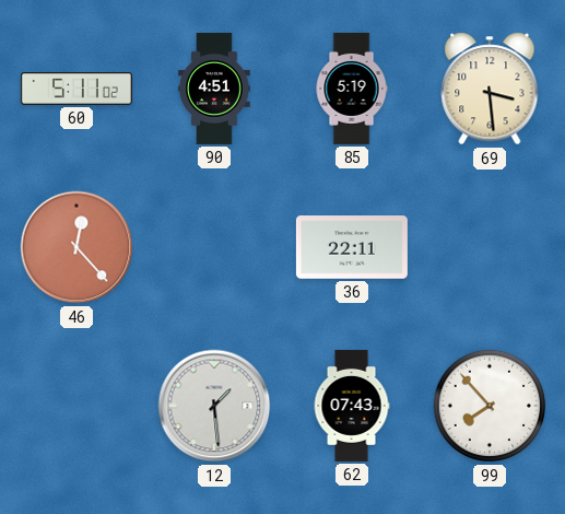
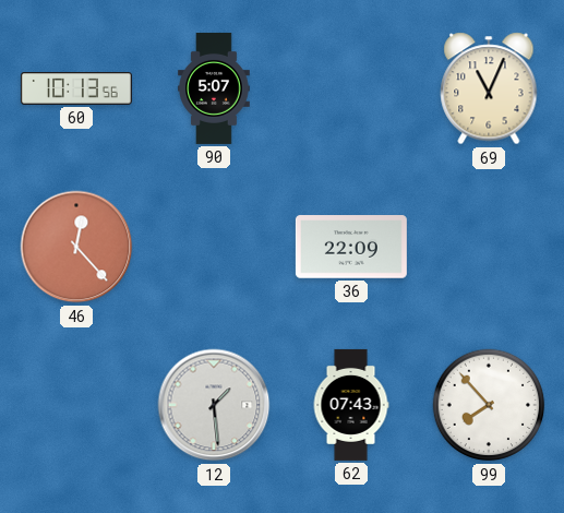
60: 5:11 -> 10:13
90: 4:51 -> 5:07
85: 5:19 -> none
69: 3:29 -> 11:04
36: 22:11 -> 22:09
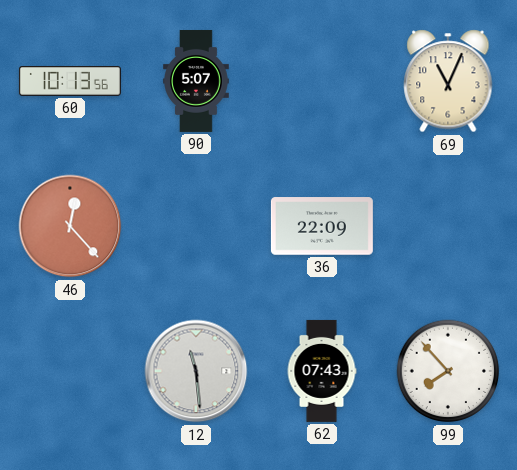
12: 1:29 -> 11:29
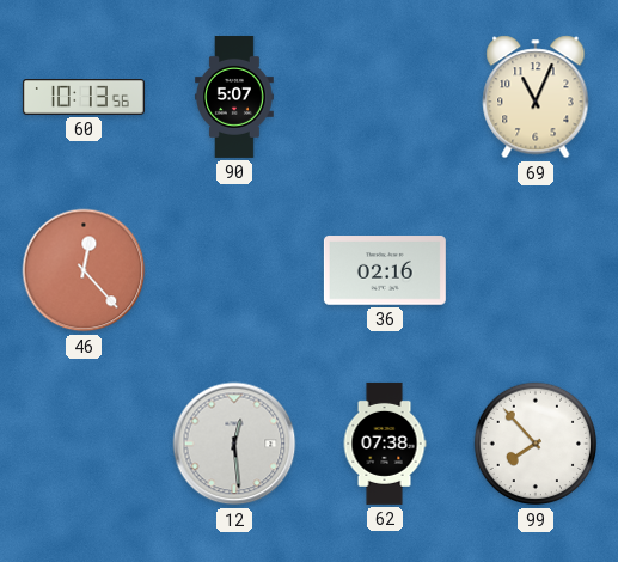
36: 22:09 -> 02:16
12: 11:29 -> 12:29
62: 07:43 -> 07:38
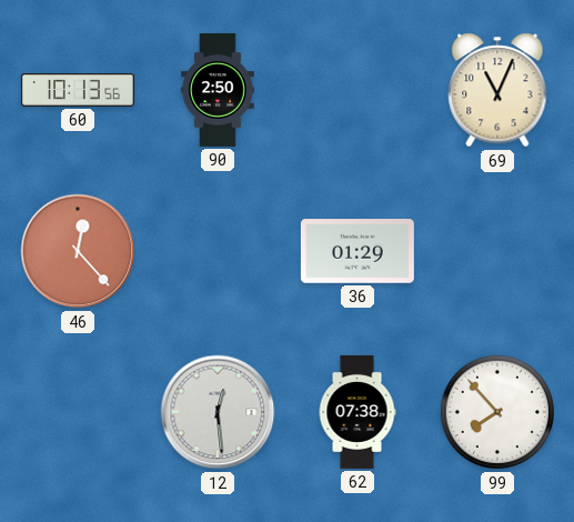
90: 5:07 -> 2:50
36: 02:16 -> 01:29
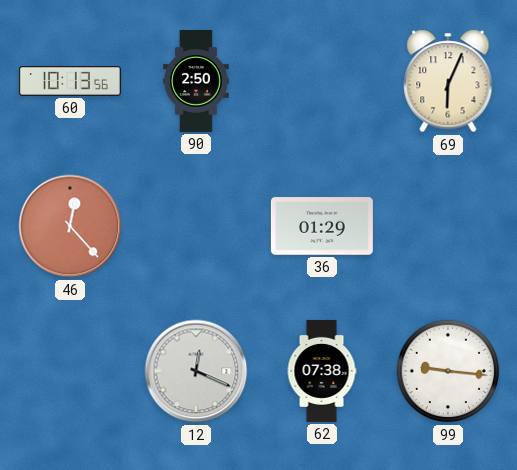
69: 11:04 -> 6:04
12: 12:29 -> 12:19
99: 7:53 -> 9:16
